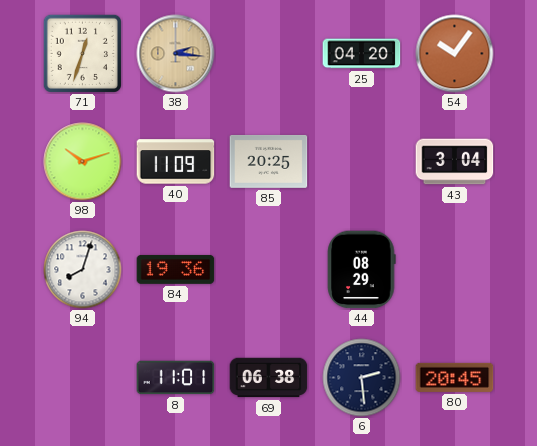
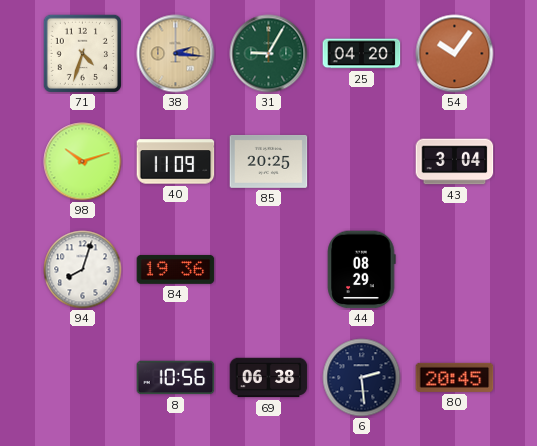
71: 12:33 -> 4:33
31: none -> 9:05
8: 11:01 -> 10:56
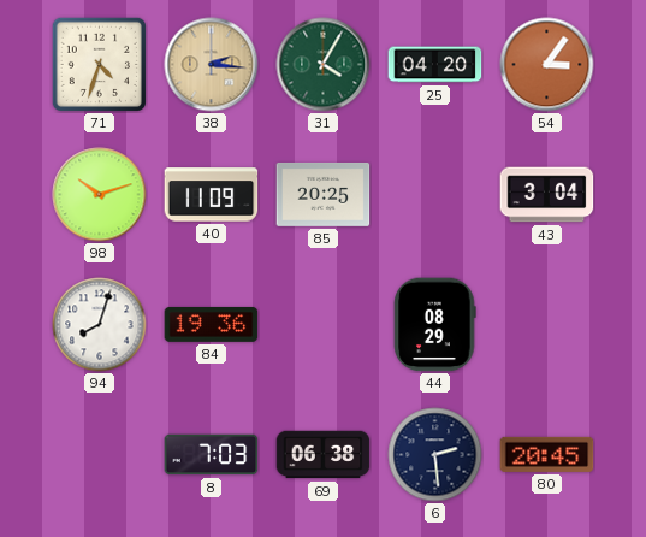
31: 9:05 -> 4:05
54: 10:06 -> 3:06
8: 10:56 -> 7:03
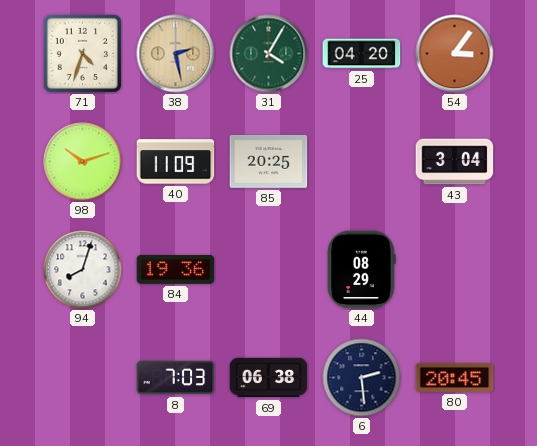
38: 2:16 -> 2:28
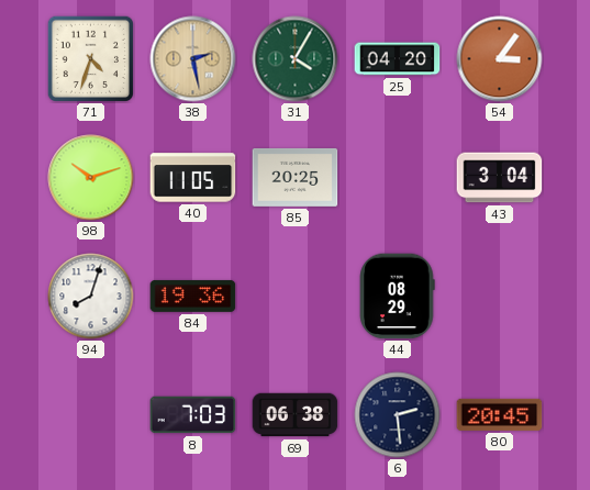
40: 11:09 -> 11:05
